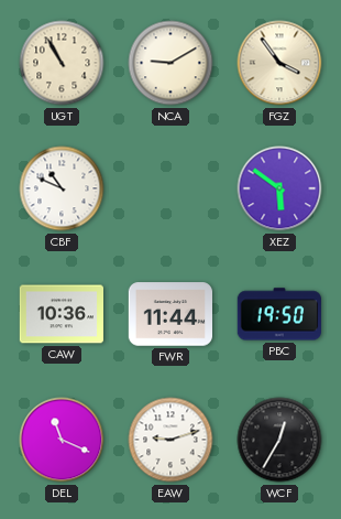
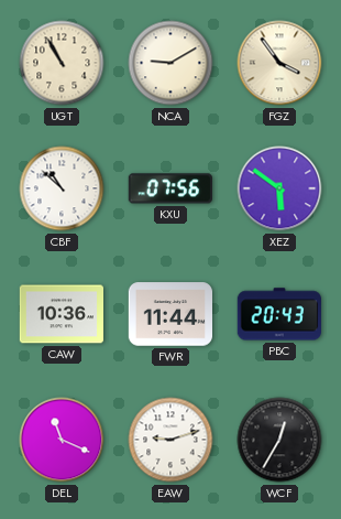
CBF: 10:49 -> 10:52
KXU: none -> 07:56
PBC: 19:50 -> 20:43
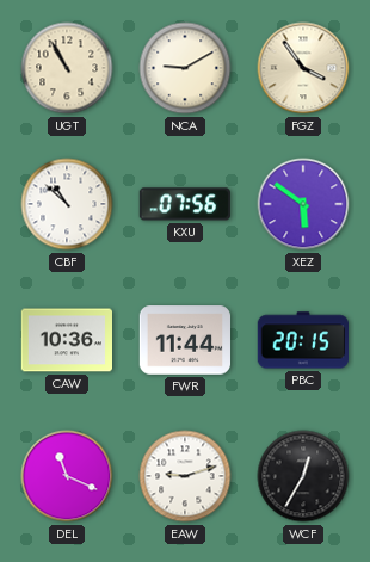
PBC: 20:43 -> 20:15
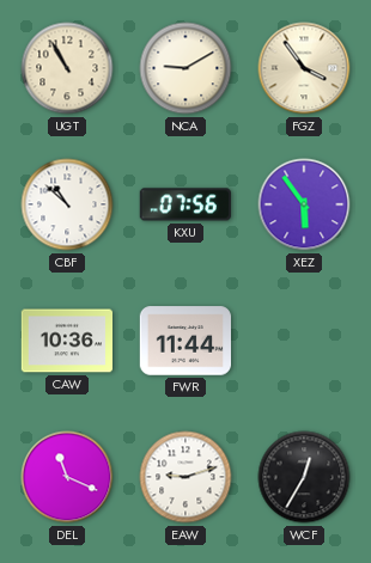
XEZ: 5:51 -> 5:54
PBC: 20:15 -> none
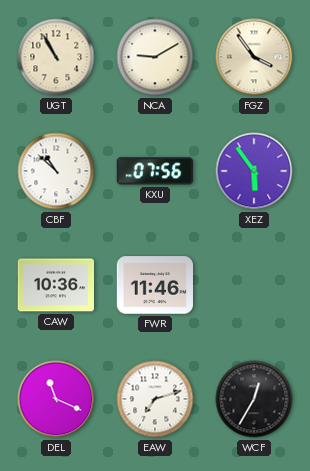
FWR: 11:44 -> 11:46
EAW: 9:12 -> 7:12
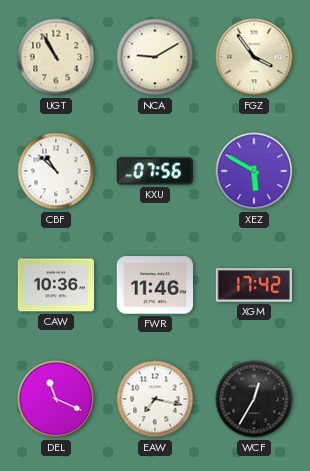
XEZ: 5:54 -> 5:50
XGM: none -> 17:42
EAW: 7:12 -> 7:17
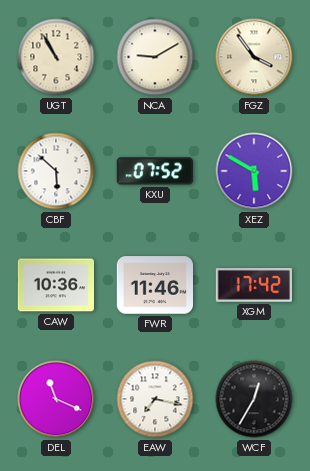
CBF: 10:52 -> 5:52
KXU: 07:56 -> 07:52
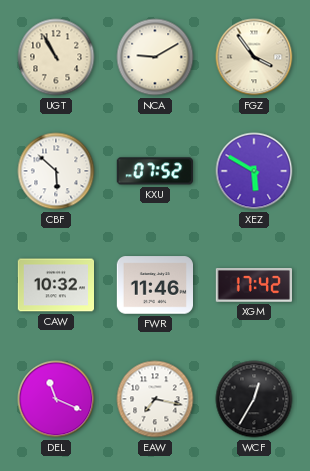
CAW: 10:36 -> 10:32
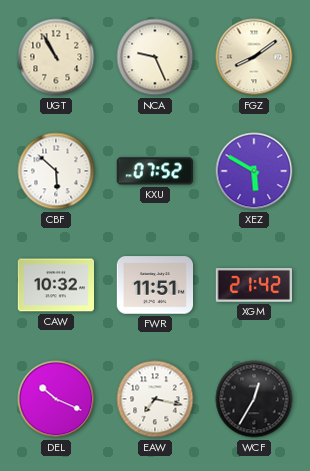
NCA: 9:10 -> 9:26
FGZ: 3:54 -> 8:09
FWR: 11:46 -> 11:51
XGM: 17:42 -> 21:42
DEL: 11:19 -> 10:19
